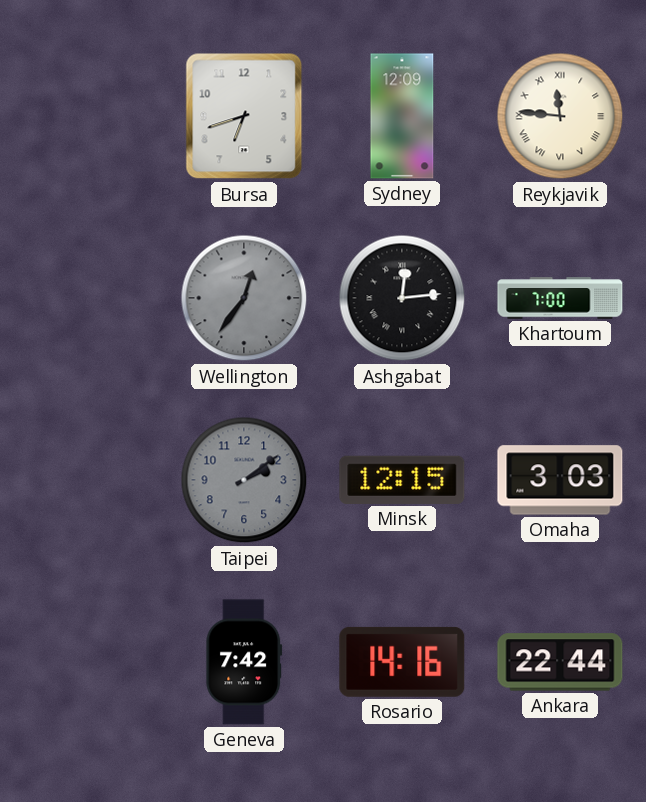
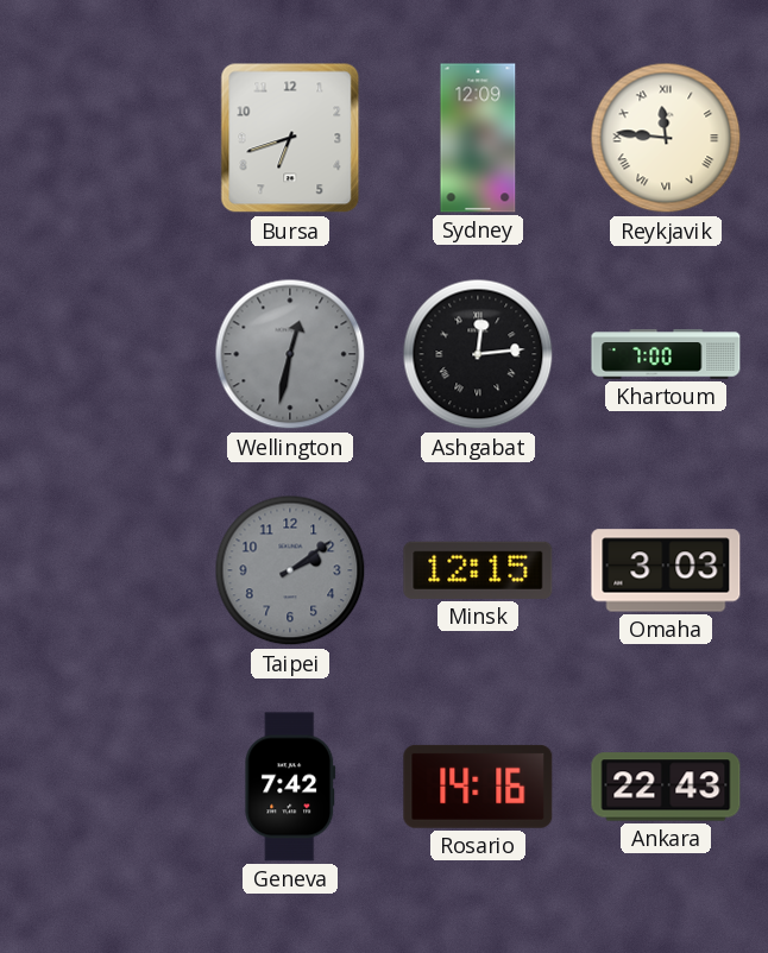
Wellington: 12:36 -> 12:32
Ankara: 22:44 -> 22:43
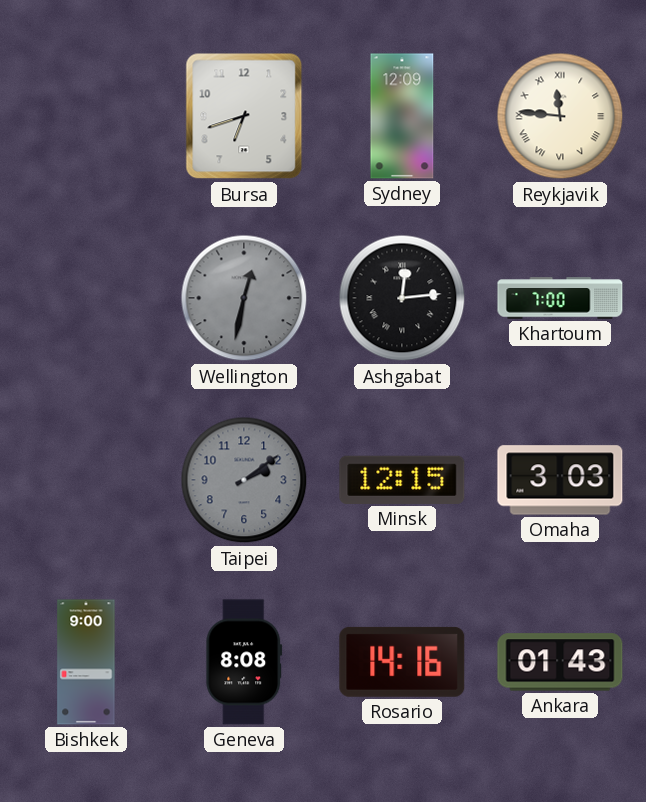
Bishkek: none -> 9:00
Geneva: 7:42 -> 8:08
Ankara: 22:43 -> 01:43
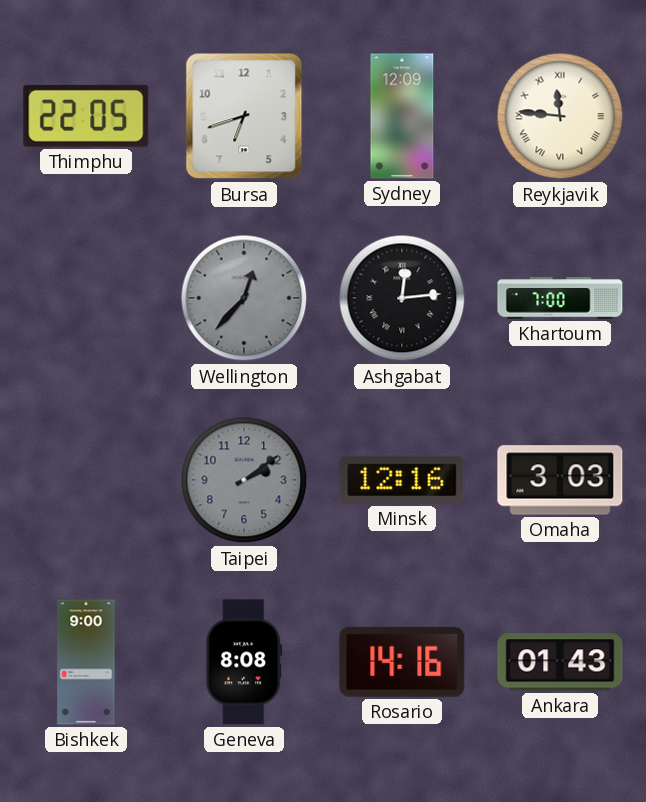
Thimphu: none -> 22:05
Wellington: 12:32 -> 12:37
Minsk: 12:15 -> 12:16
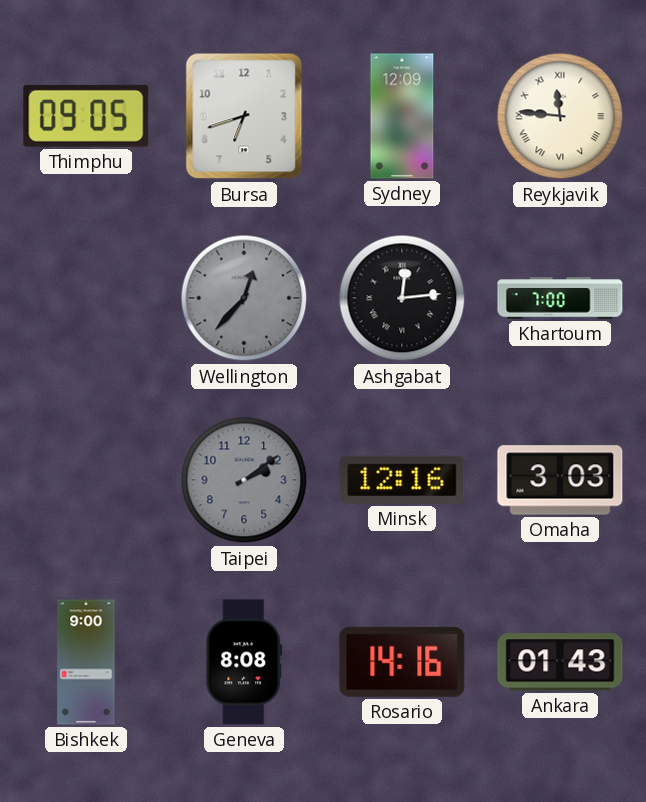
Thimphu: 22:05 -> 09:05
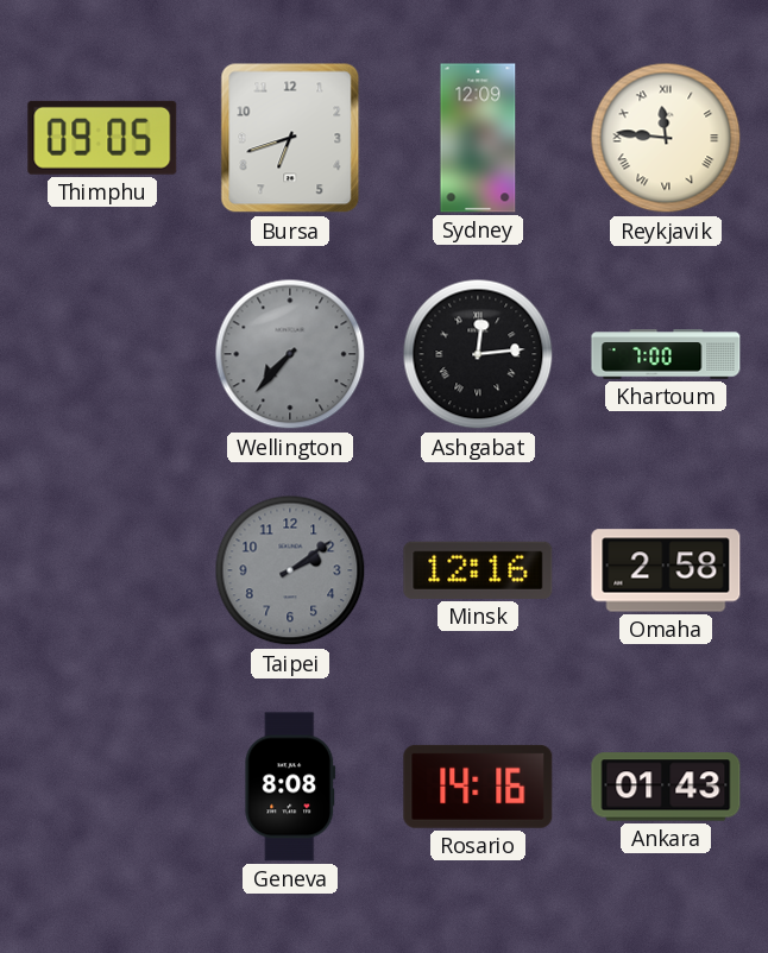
Wellington: 12:37 -> 7:37
Omaha: 3:03 -> 2:58
Bishkek: 9:00 -> none
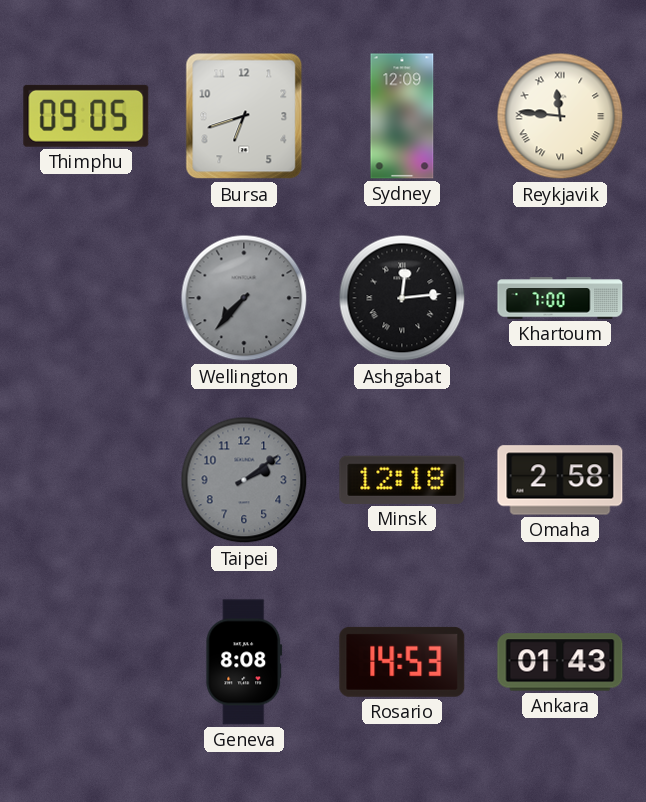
Minsk: 12:16 -> 12:18
Rosario: 14:16 -> 14:53
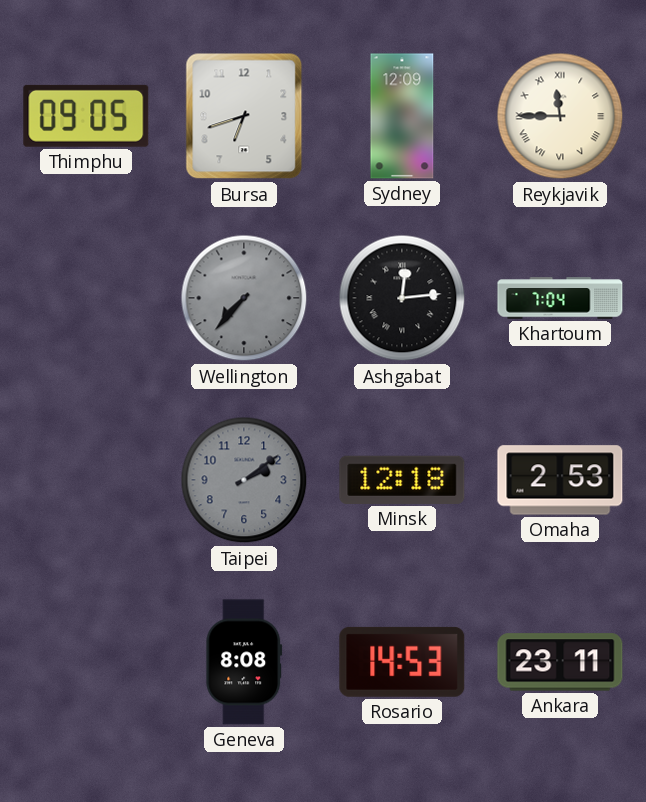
Reykjavik: 11:46 -> 11:45
Khartoum: 7:00 -> 7:04
Omaha: 2:58 -> 2:53
Ankara: 01:43 -> 23:11
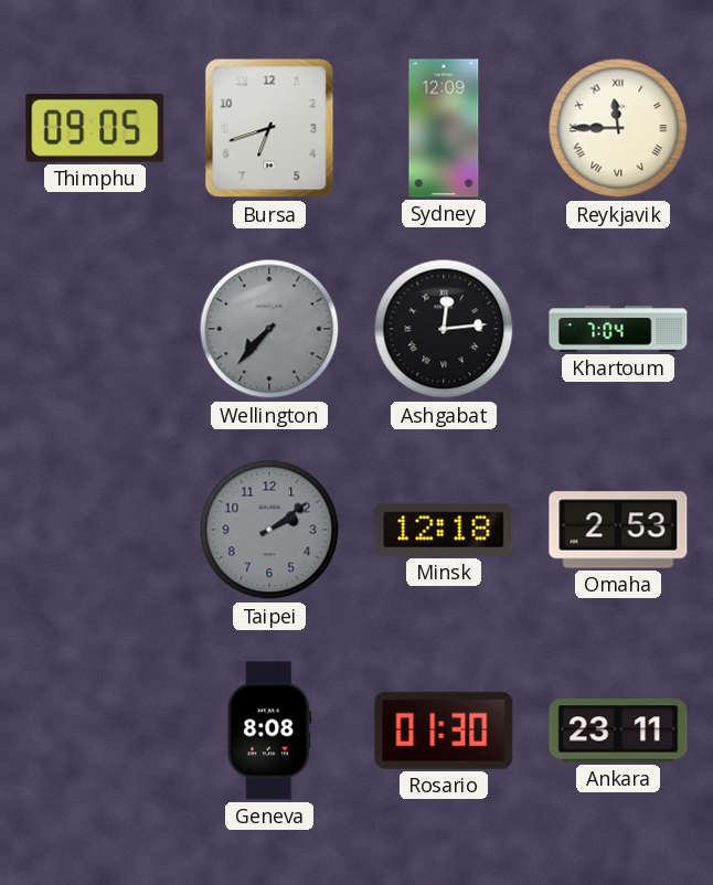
Rosario: 14:53 -> 01:30
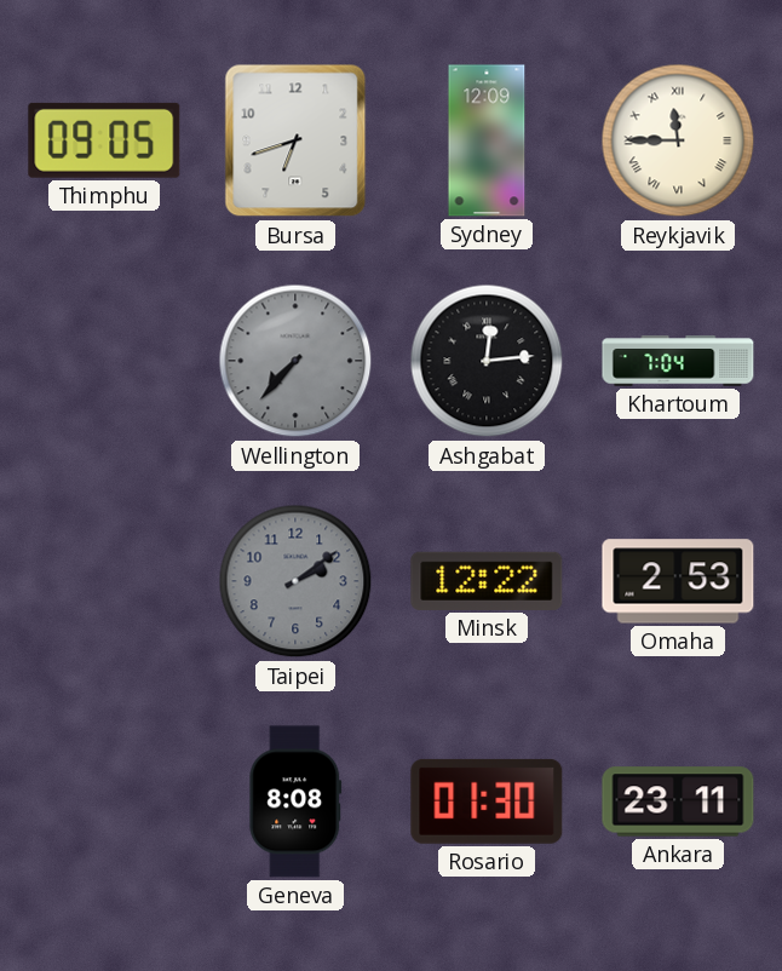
Minsk: 12:18 -> 12:22
